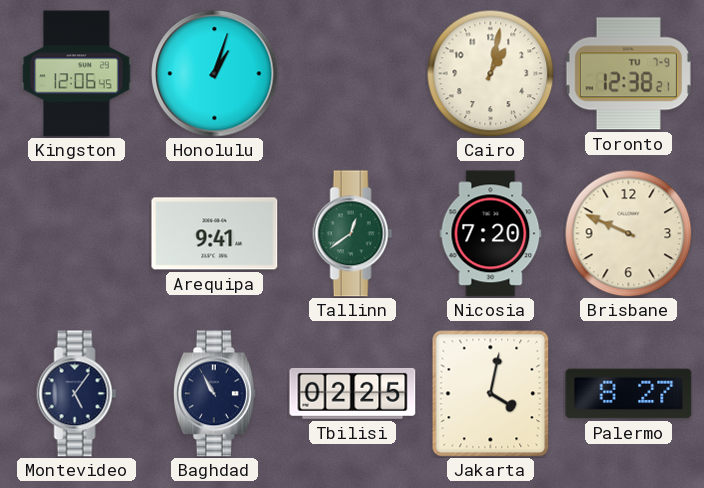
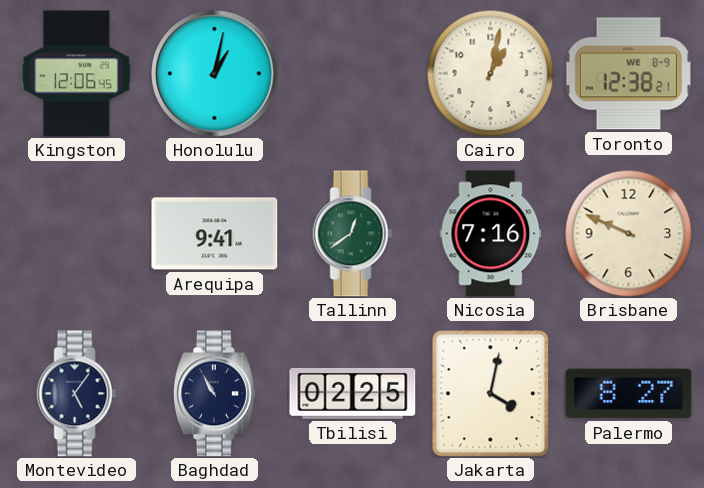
Honolulu: 1:03 -> 1:02
Toronto date: TU 7-9 -> WE 8-9
Nicosia: 7:20 -> 7:16
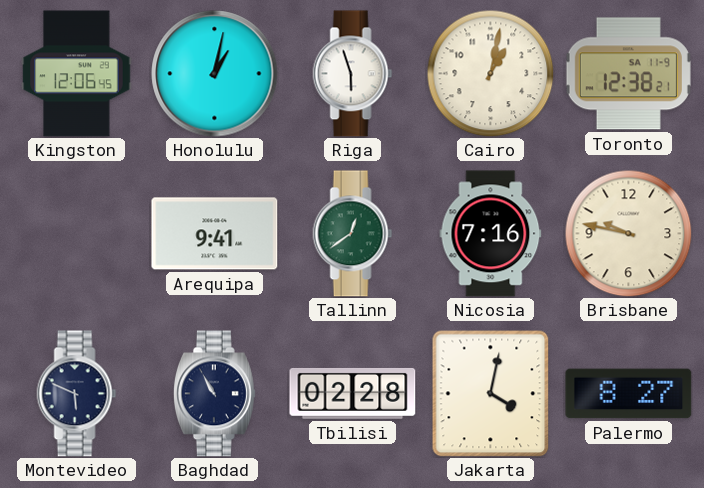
Riga: none -> 5:57
Toronto date: WE 8-9 -> SA 11-9
Brisbane: 9:49 -> 9:47
Montevideo: 5:06 -> 5:49
Tbilisi: 02:25 -> 02:28
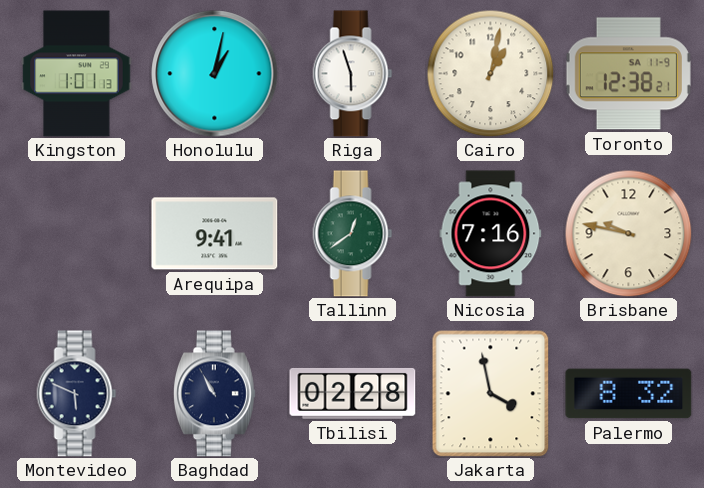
Kingston: 12:06 -> 1:01
Jakarta: 4:02 -> 3:58
Palermo: 8:27 -> 8:32
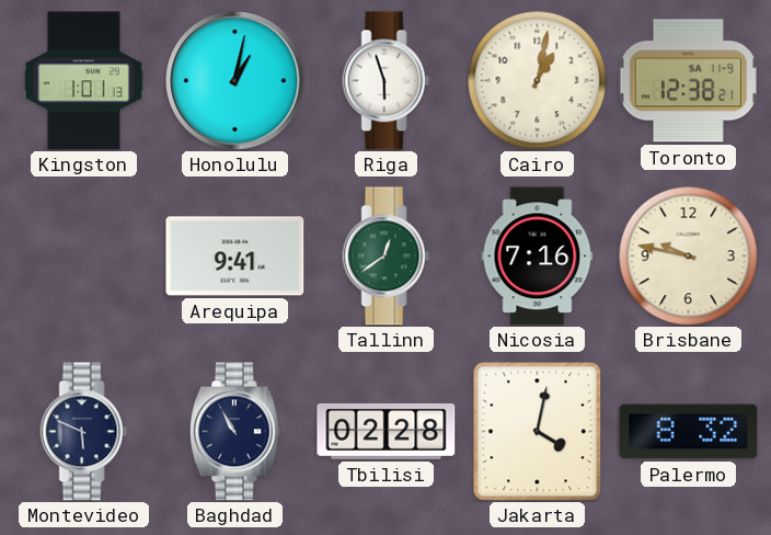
Jakarta: 3:58 -> 4:02
